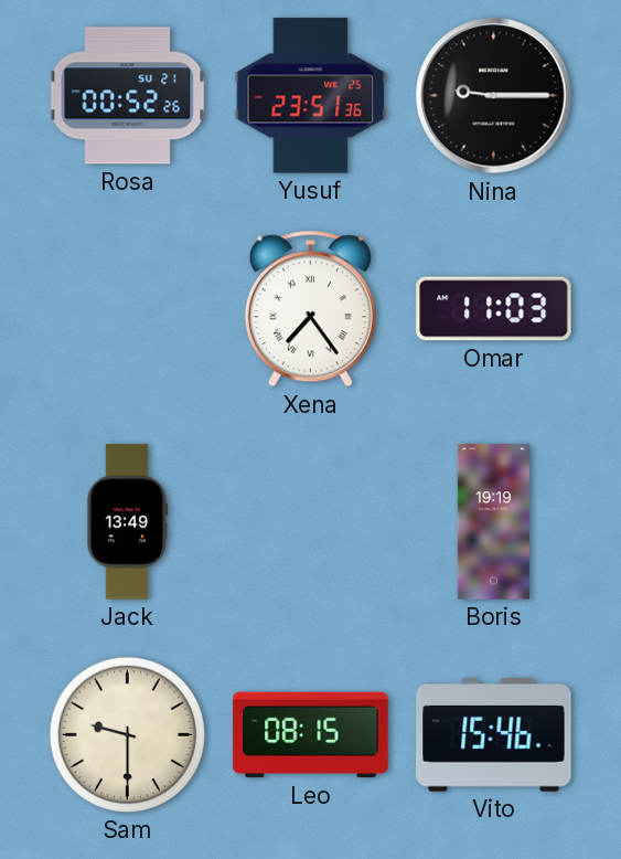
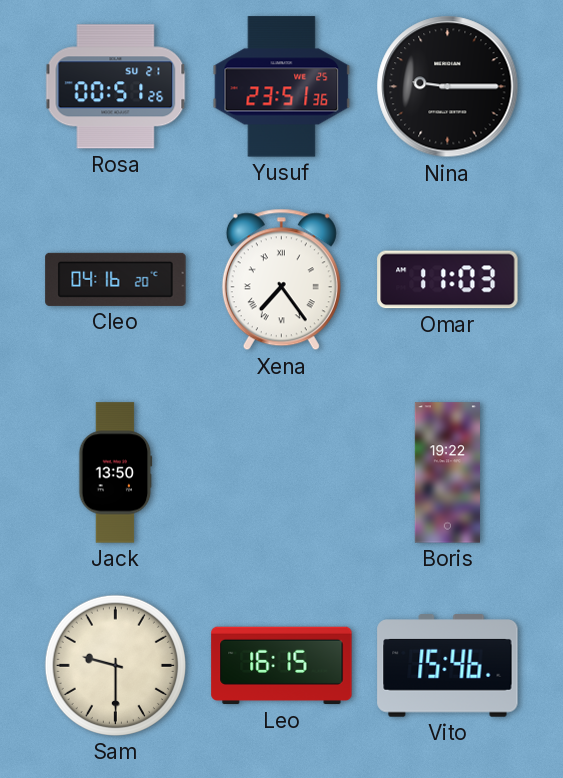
Rosa: 00:52 -> 00:51
Cleo: none -> 04:16
Jack: 13:49 -> 13:50
Boris: 19:19 -> 19:22
Leo: 08:15 -> 16:15
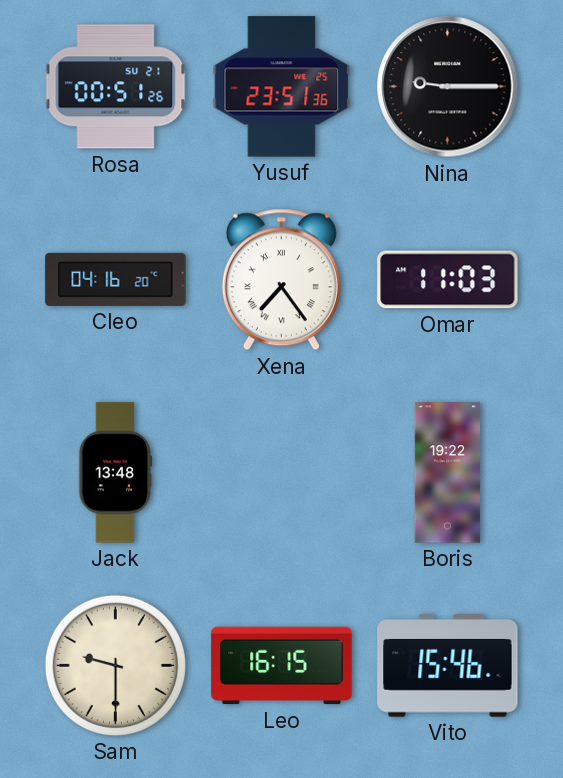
Jack: 13:50 -> 13:48
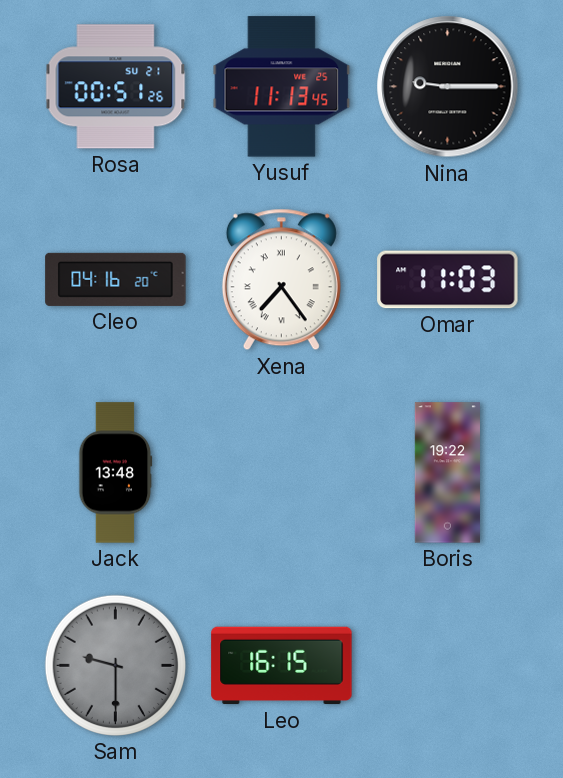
Yusuf: 23:51 -> 11:13
Sam dial: cream -> grey
Vito: 15:46 -> none
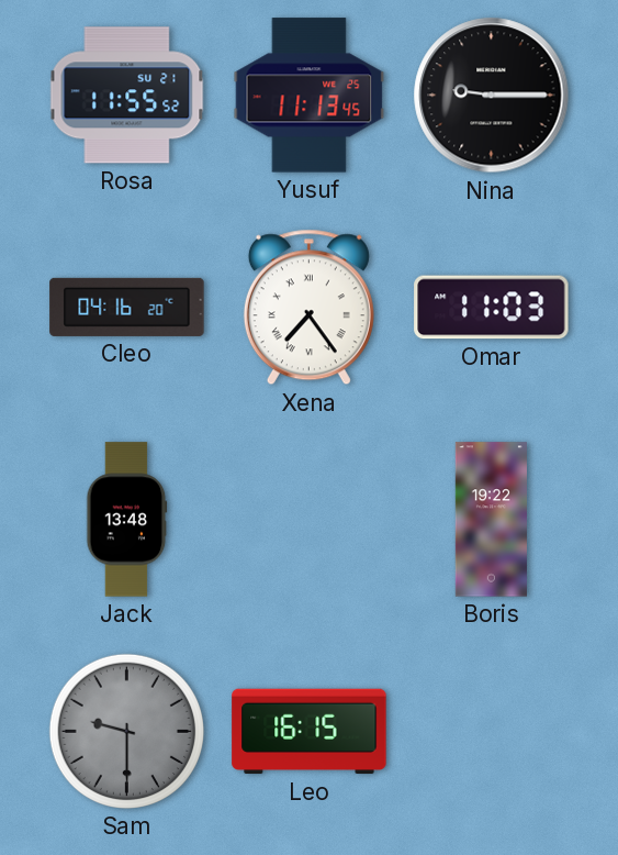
Rosa: 00:51 -> 11:55
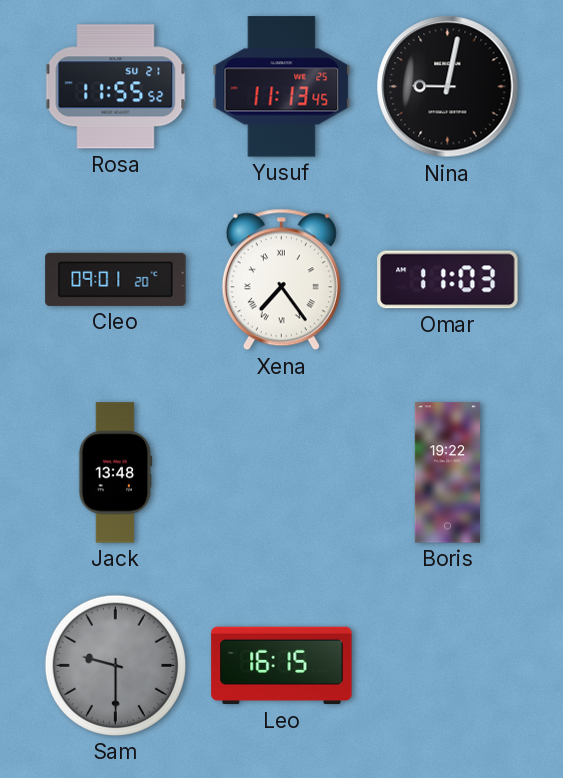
Nina: 9:15 -> 9:02
Cleo: 04:16 -> 09:01
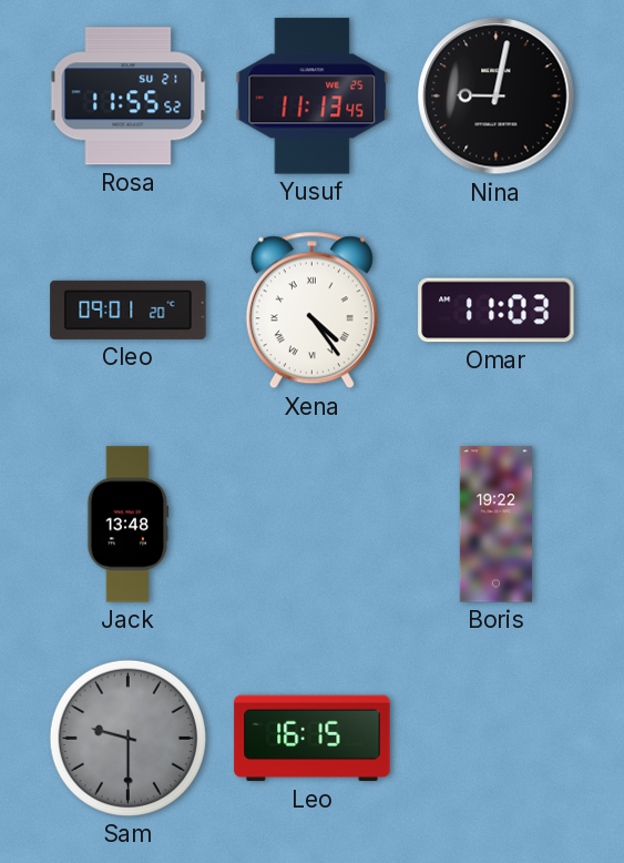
Xena: 7:24 -> 4:24
